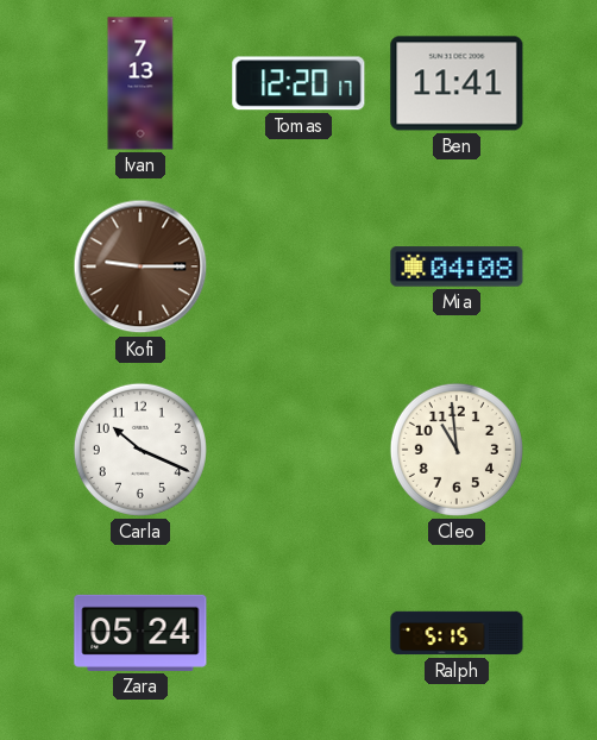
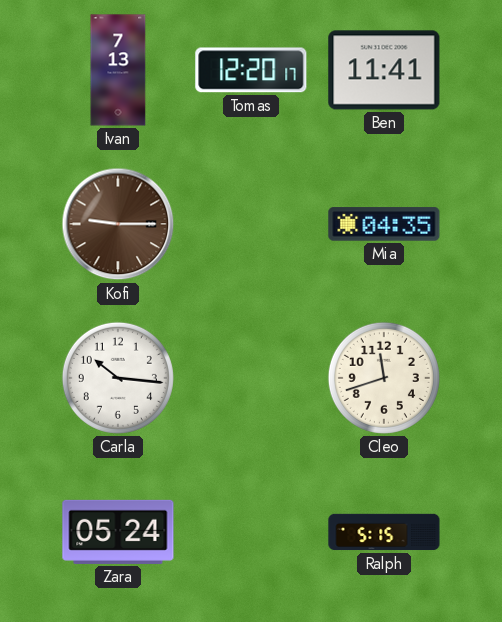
Mia: 04:08 -> 04:35
Carla: 10:19 -> 10:16
Cleo: 10:59 -> 11:42
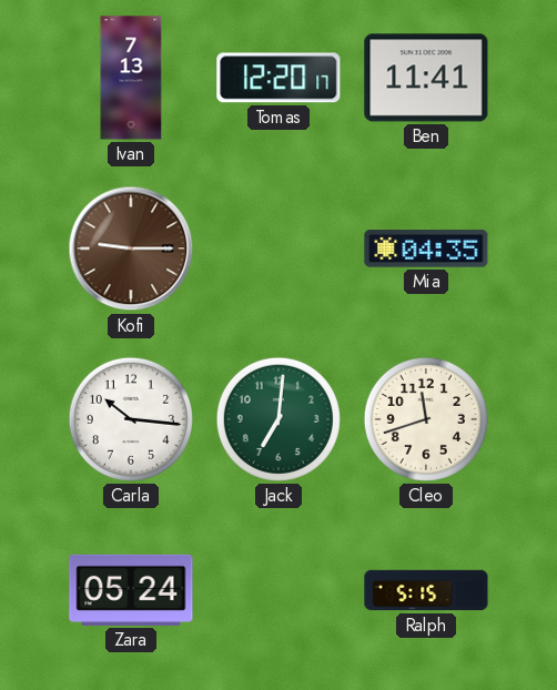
Jack: none -> 7:01
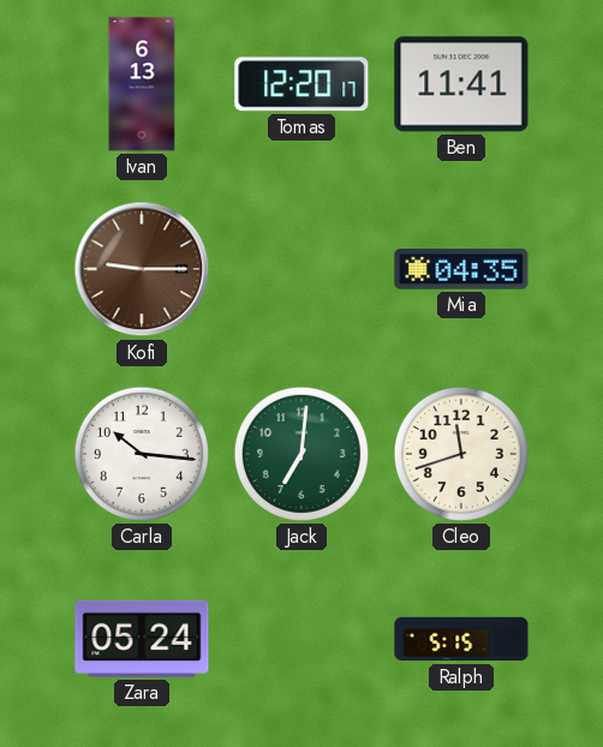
Ivan: 7:13 -> 6:13
